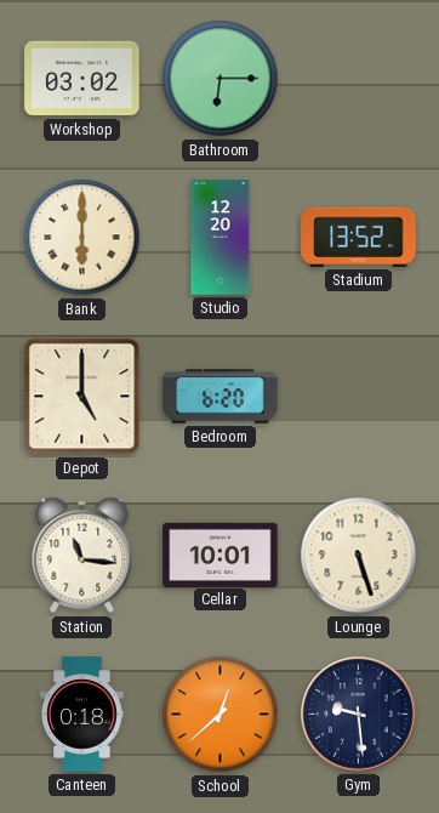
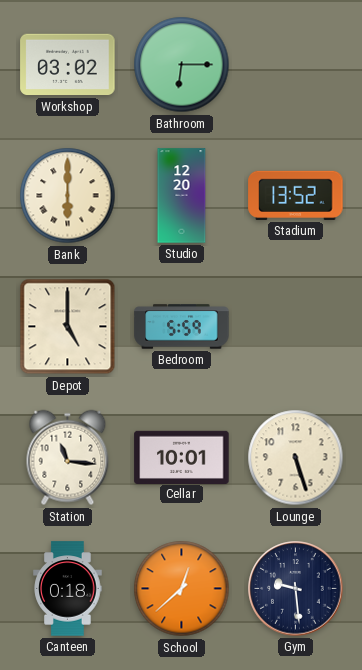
Bedroom: 6:20 -> 5:59
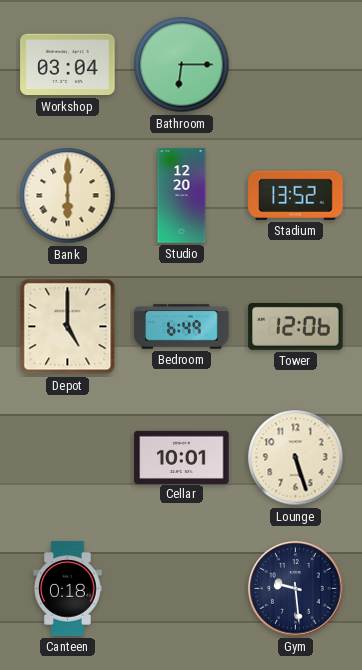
Workshop: 03:02 -> 03:04
Bedroom: 5:59 -> 6:49
Tower: none -> 12:06
Station: 11:16 -> none
School: 12:38 -> none
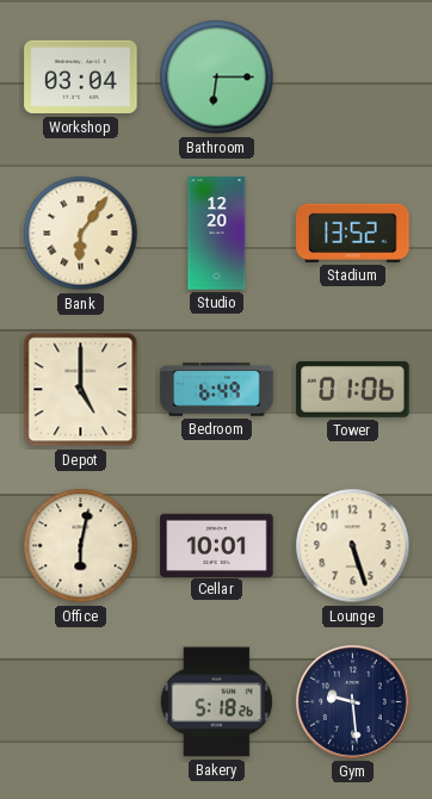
Bank: 6:00 -> 6:06
Tower: 12:06 -> 01:06
Office: none -> 6:02
Canteen: 0:18 -> none
Bakery: none -> 5:18
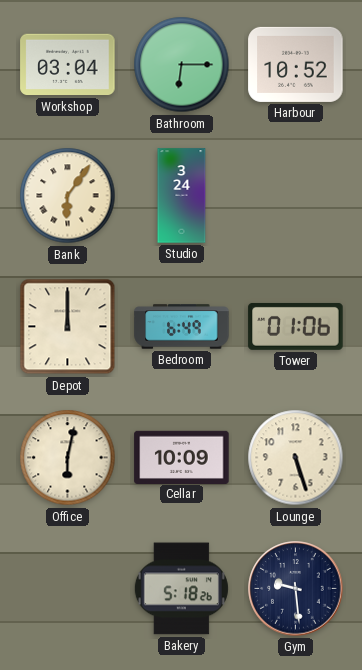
Harbour: none -> 10:52
Studio: 12:20 -> 3:24
Stadium: 13:52 -> none
Depot: 5:00 -> 12:00
Cellar: 10:01 -> 10:09
